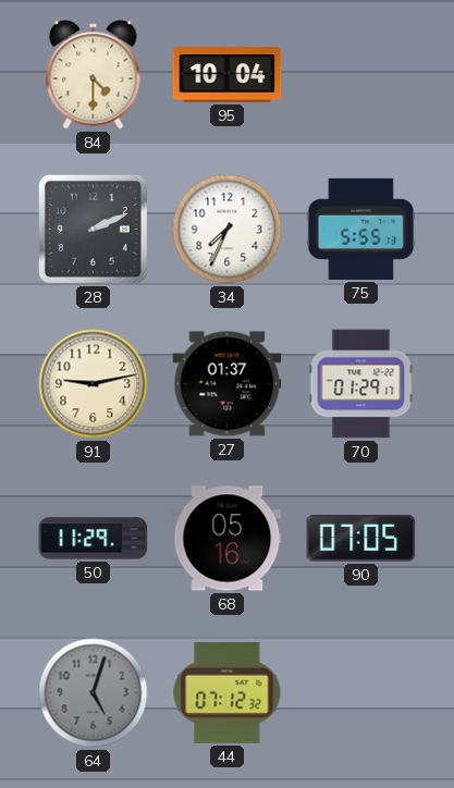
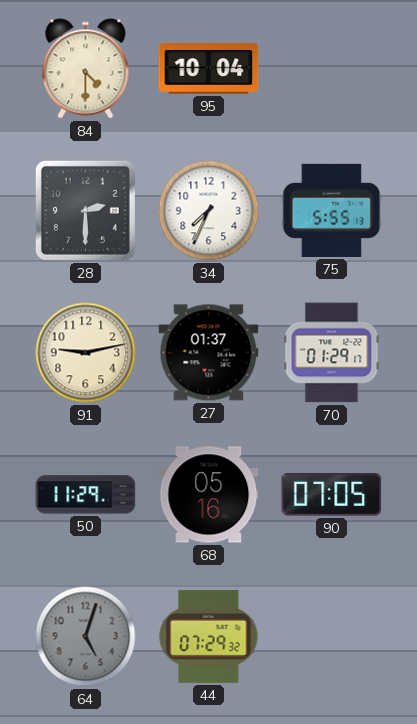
28: 2:11 -> 2:30
44: 07:12 -> 07:29
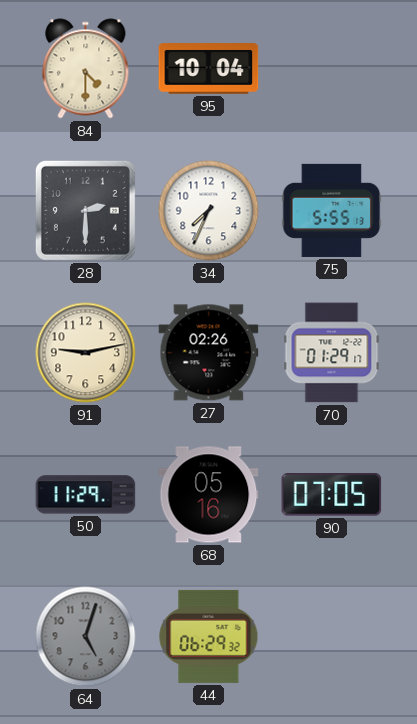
27: 01:37 -> 02:26
44: 07:29 -> 06:29
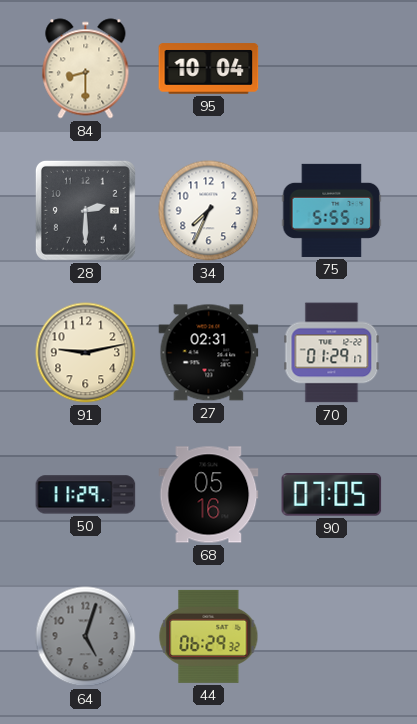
84: 4:30 -> 8:30
27: 02:26 -> 02:31
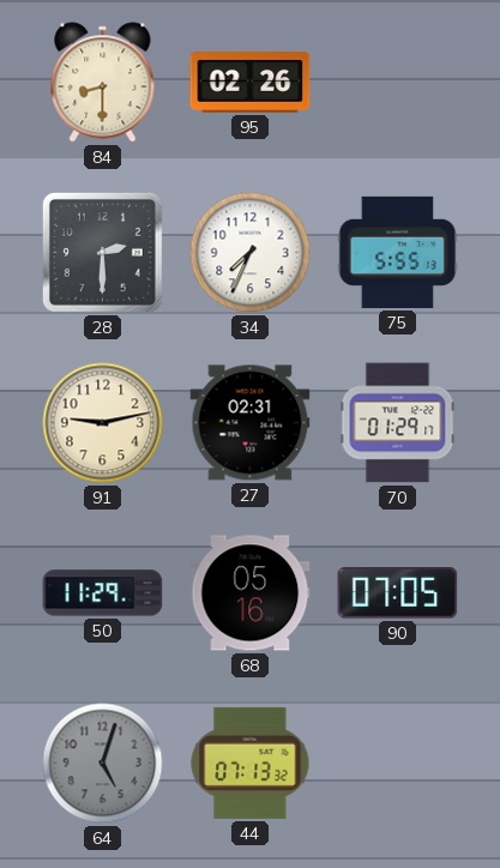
95: 10:04 -> 02:26
44: 06:29 -> 07:13
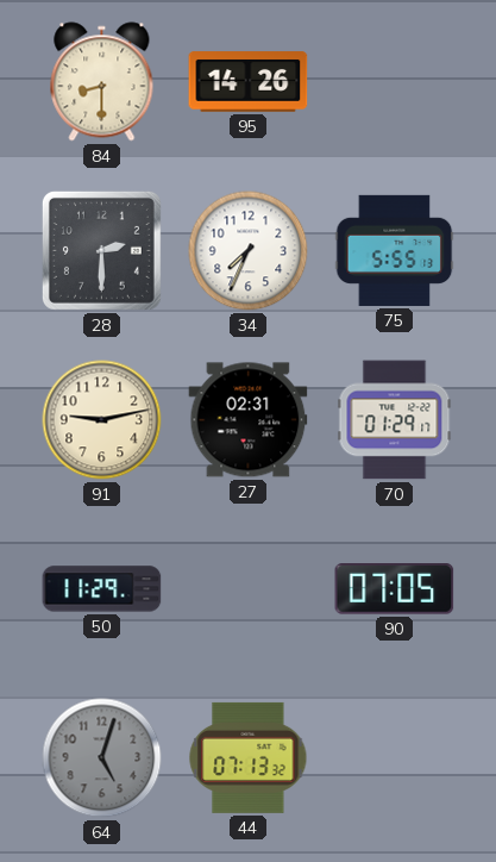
95: 02:26 -> 14:26
68: 05:16 -> none
